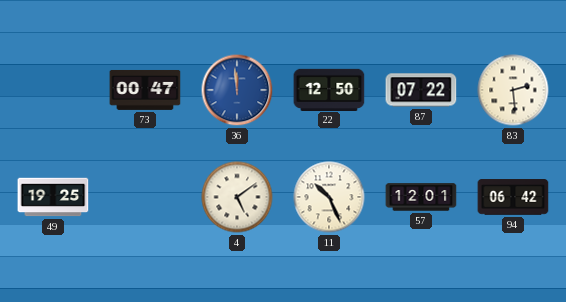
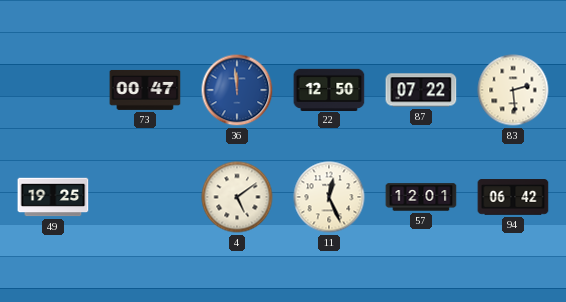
11: 10:26 -> 12:26
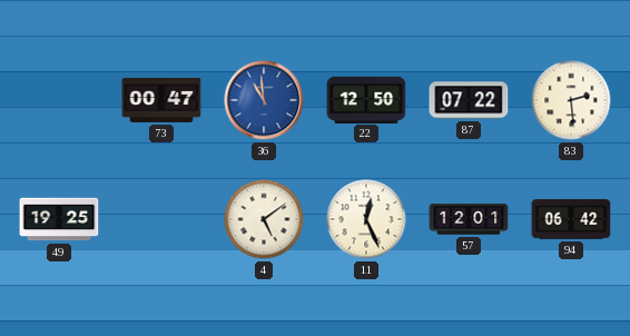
36: 11:59 -> 10:59
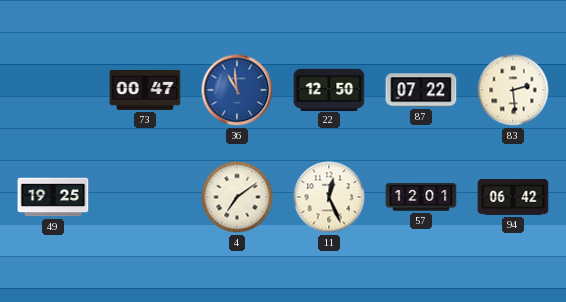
4: 5:09 -> 7:09
